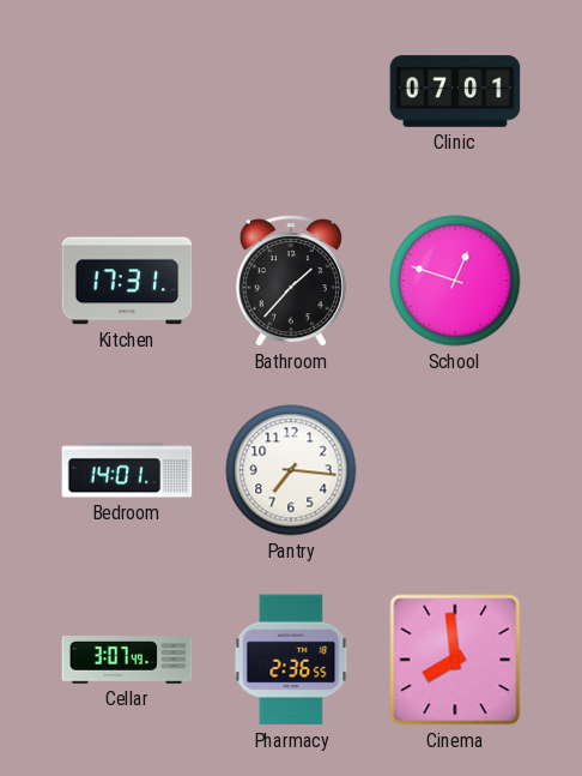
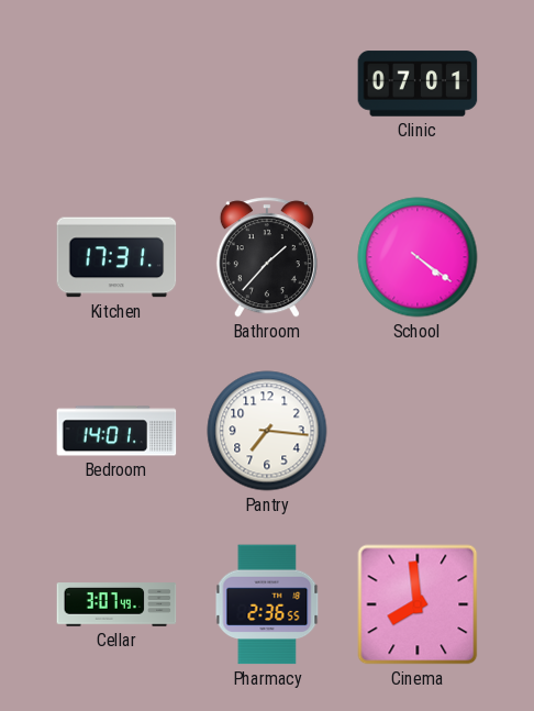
School: 12:48 -> 4:21
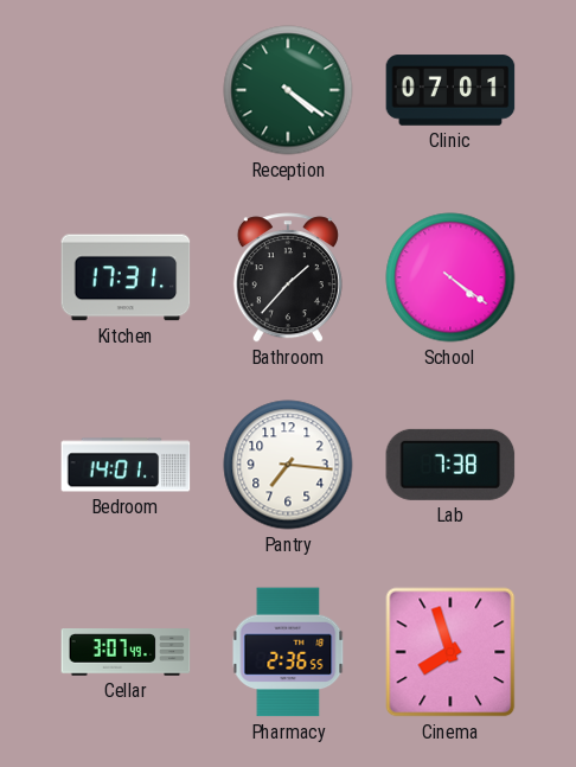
Reception: none -> 4:21
Lab: none -> 7:38
Cinema: 7:59 -> 7:57
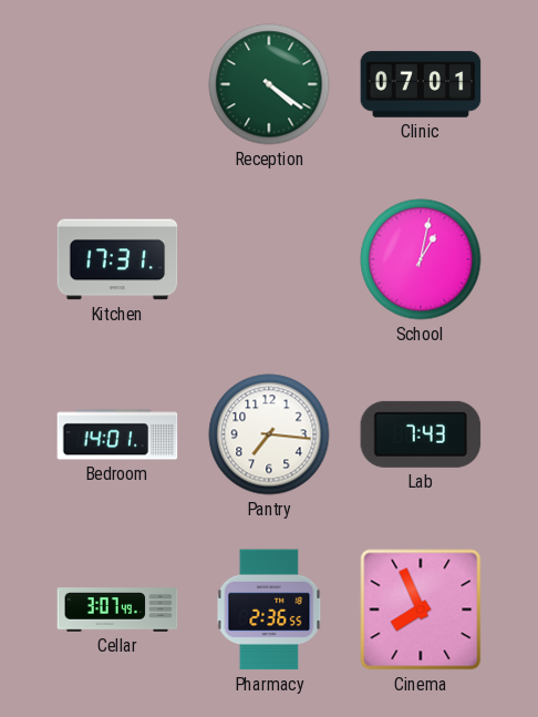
Bathroom: 1:37 -> none
School: 4:21 -> 1:02
Lab: 7:38 -> 7:43
Cinema: 7:57 -> 7:56
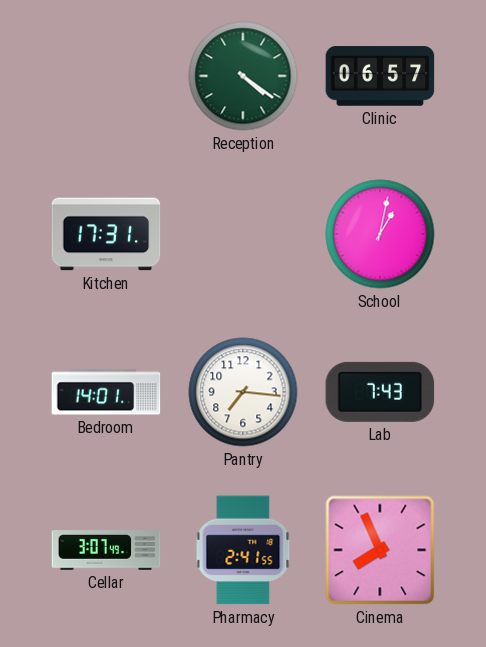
Clinic: 07:01 -> 06:57
Pharmacy: 2:36 -> 2:41
